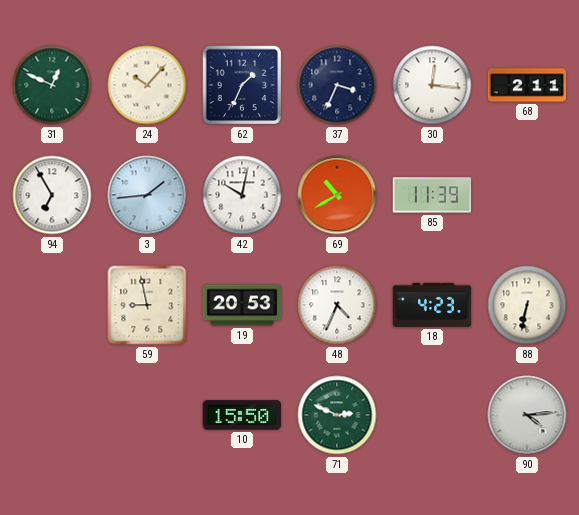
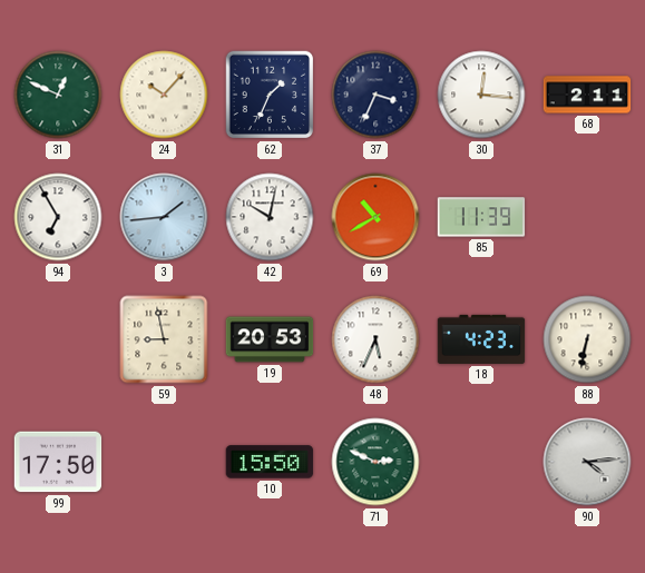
48: 4:34 -> 5:34
99: none -> 17:50
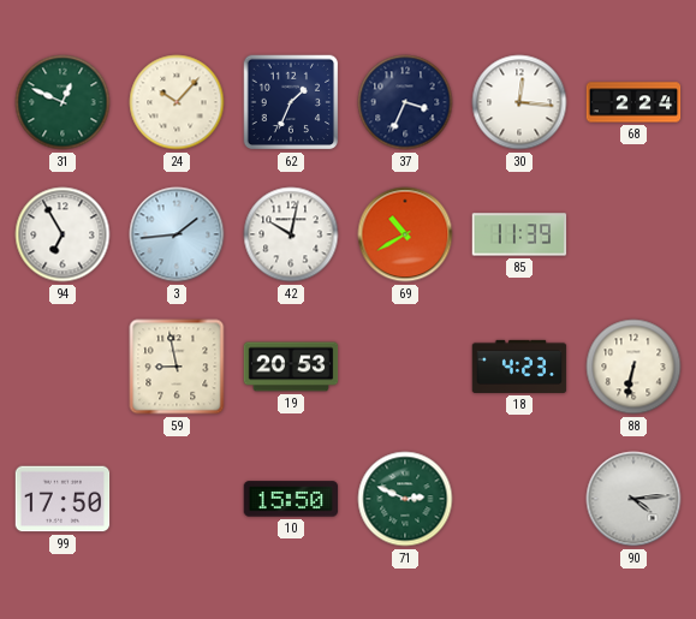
68: 2:11 -> 2:24
48: 5:34 -> none
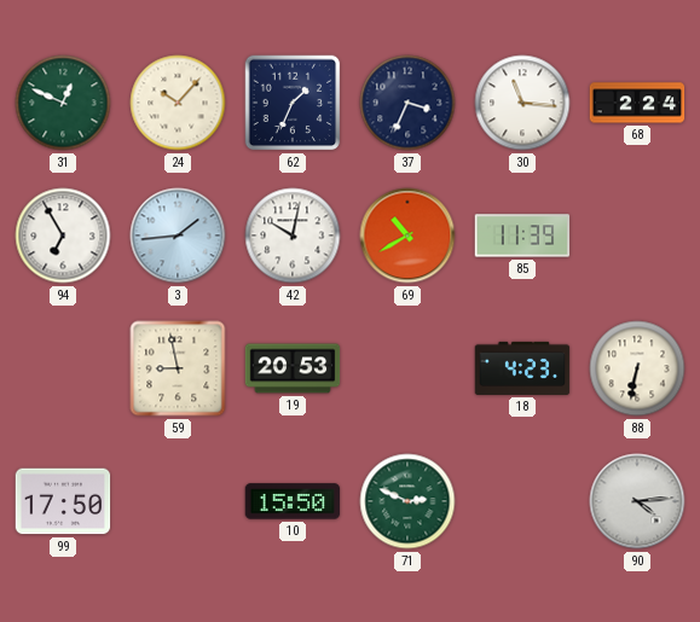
30: 12:16 -> 11:16
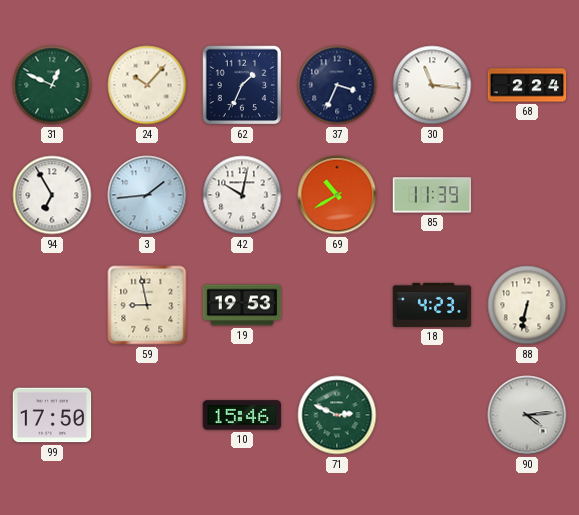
19: 20:53 -> 19:53
10: 15:50 -> 15:46
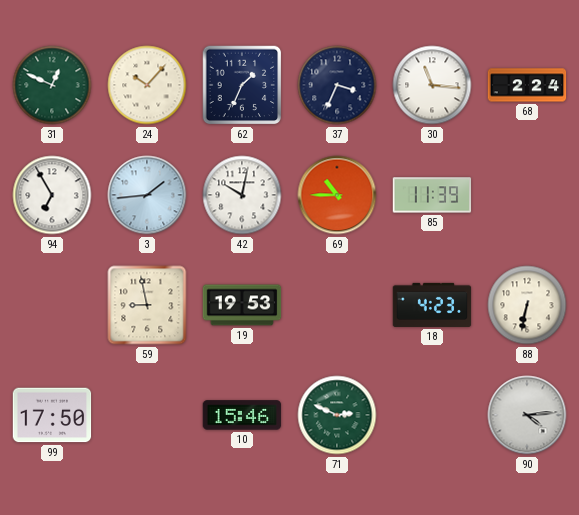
69: 10:40 -> 10:45
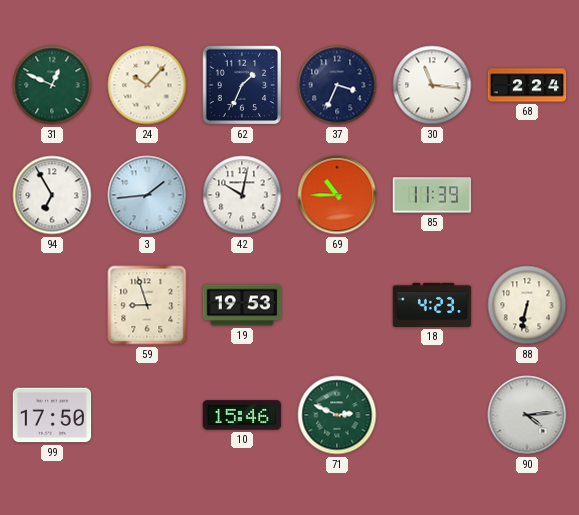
59: 8:58 -> 8:57
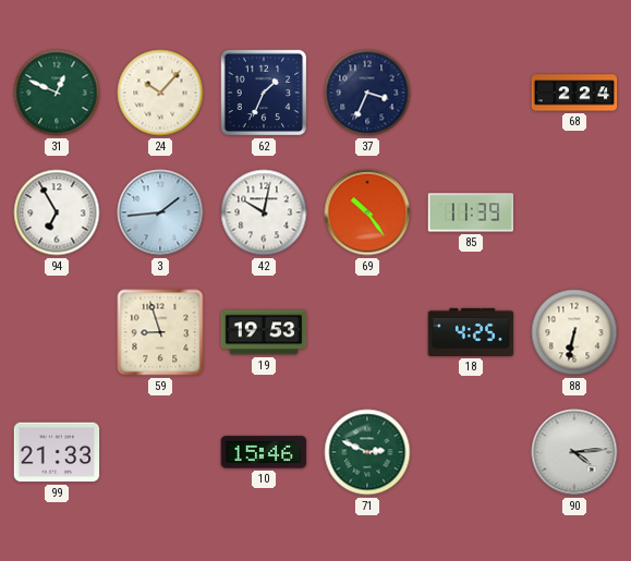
30: 11:16 -> none
69: 10:45 -> 10:24
18: 4:23 -> 4:25
99: 17:50 -> 21:33
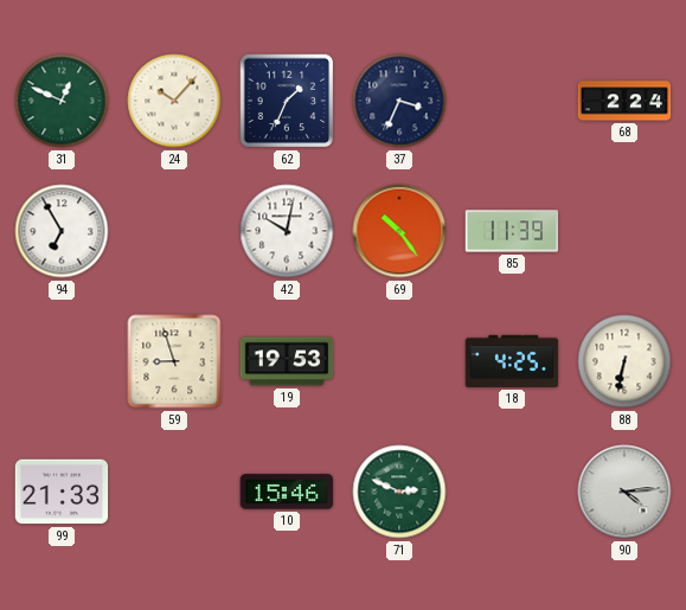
3: 1:44 -> none
